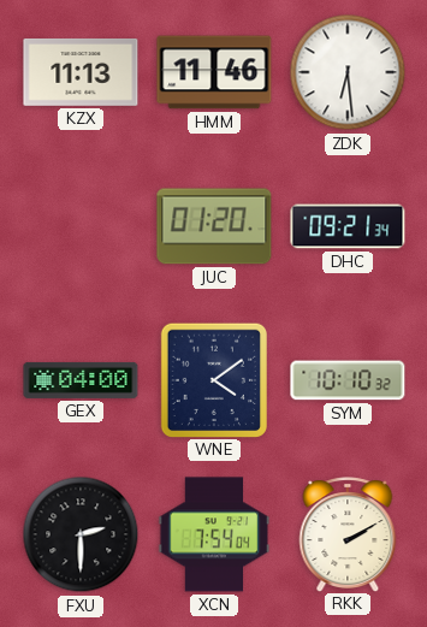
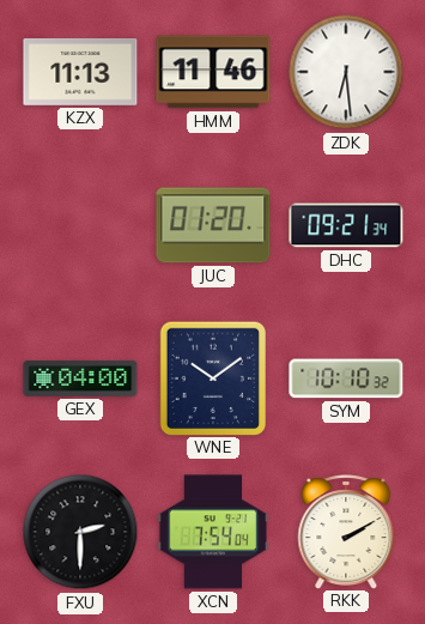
WNE: 4:09 -> 10:09
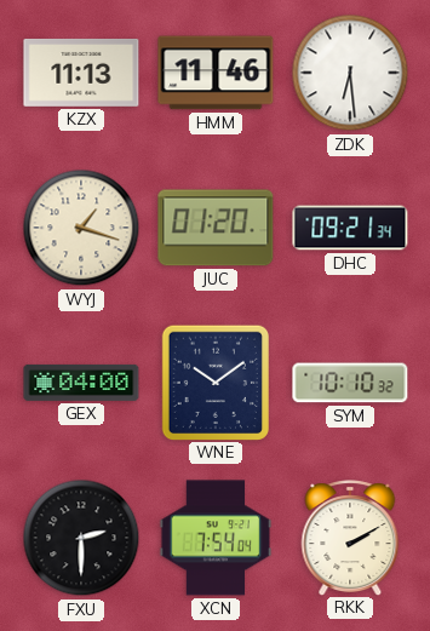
WYJ: none -> 1:18
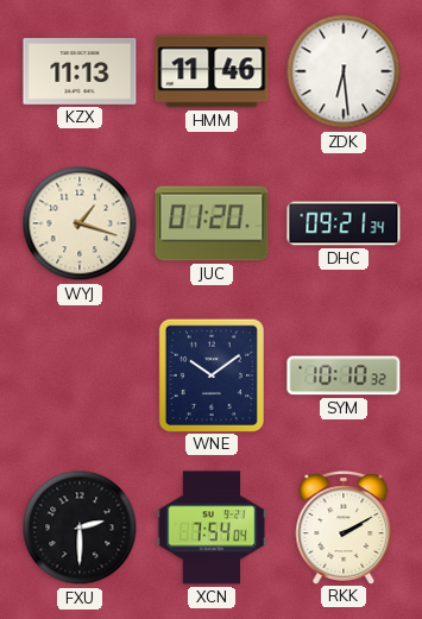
GEX: 04:00 -> none
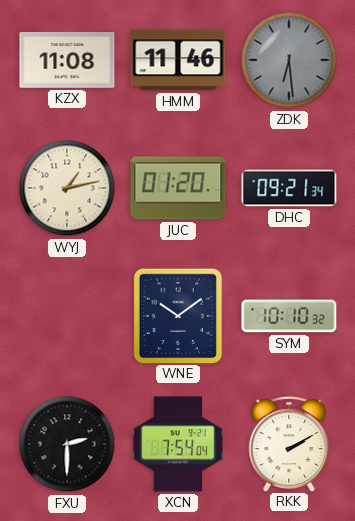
KZX: 11:13 -> 11:08
ZDK dial: white -> grey
WYJ: 1:18 -> 1:13
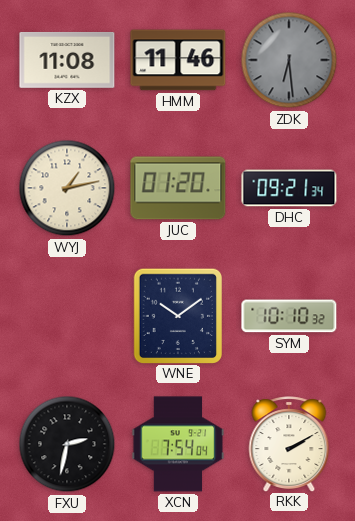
FXU: 2:30 -> 2:32
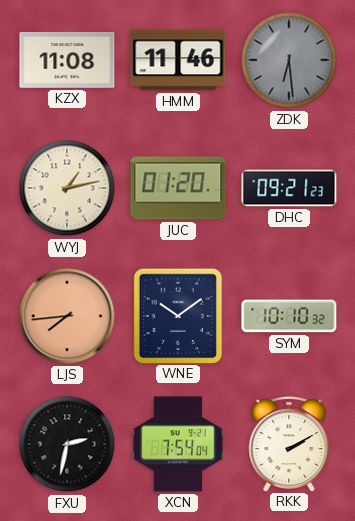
DHC: 09:21:34 -> 09:21:23
LJS: none -> 7:44
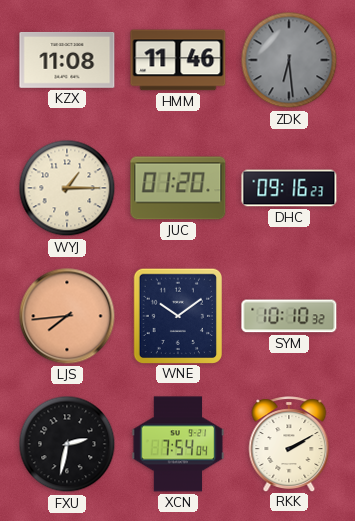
WYJ: 1:13 -> 1:15
DHC: 09:21 -> 09:16
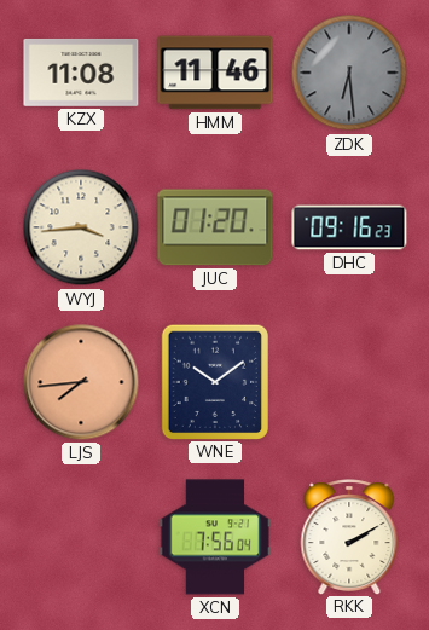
WYJ: 1:15 -> 3:44
SYM: 10:10 -> none
FXU: 2:32 -> none
XCN: 7:54 -> 7:56
